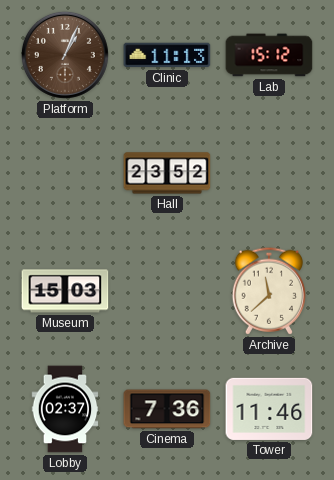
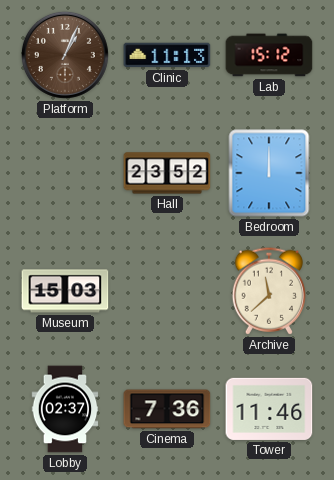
Bedroom: none -> 12:00
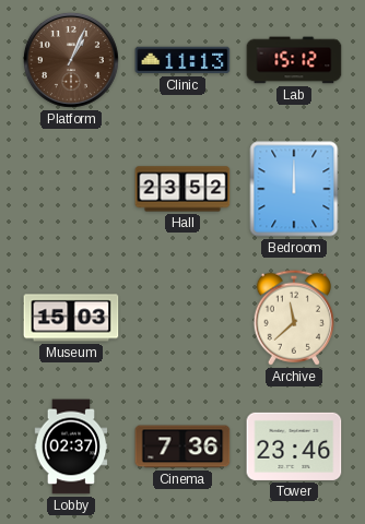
Tower: 11:46 -> 23:46
